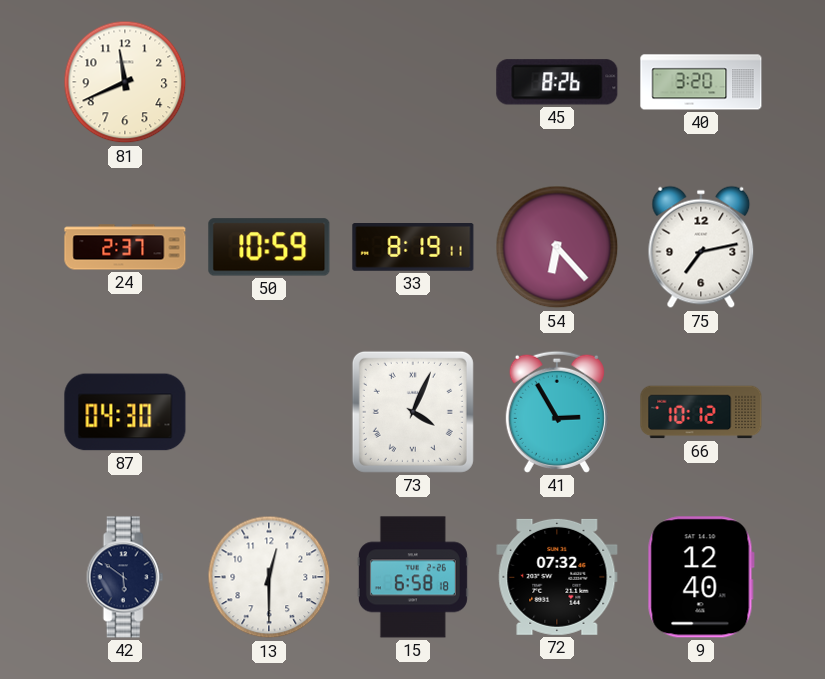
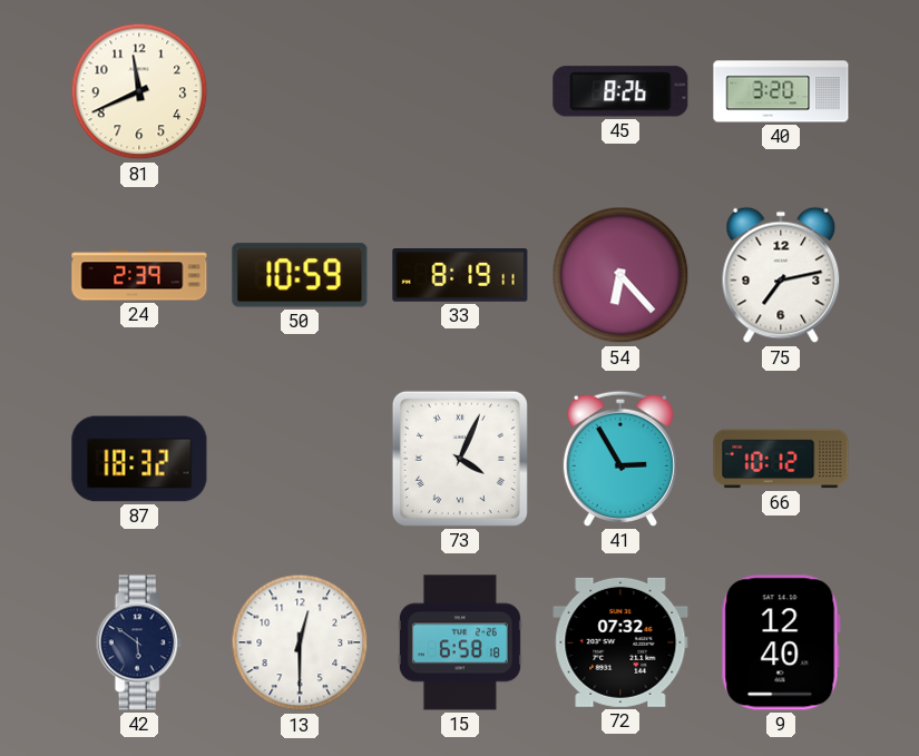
24: 2:37 -> 2:39
87: 04:30 -> 18:32
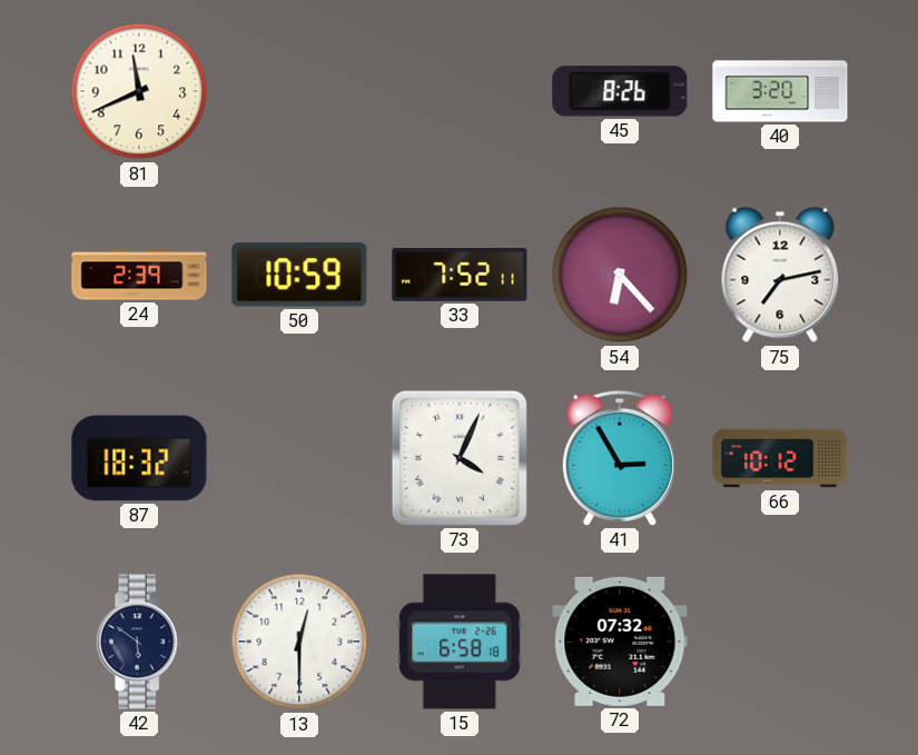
33: 8:19 -> 7:52
9: 12:40 -> none
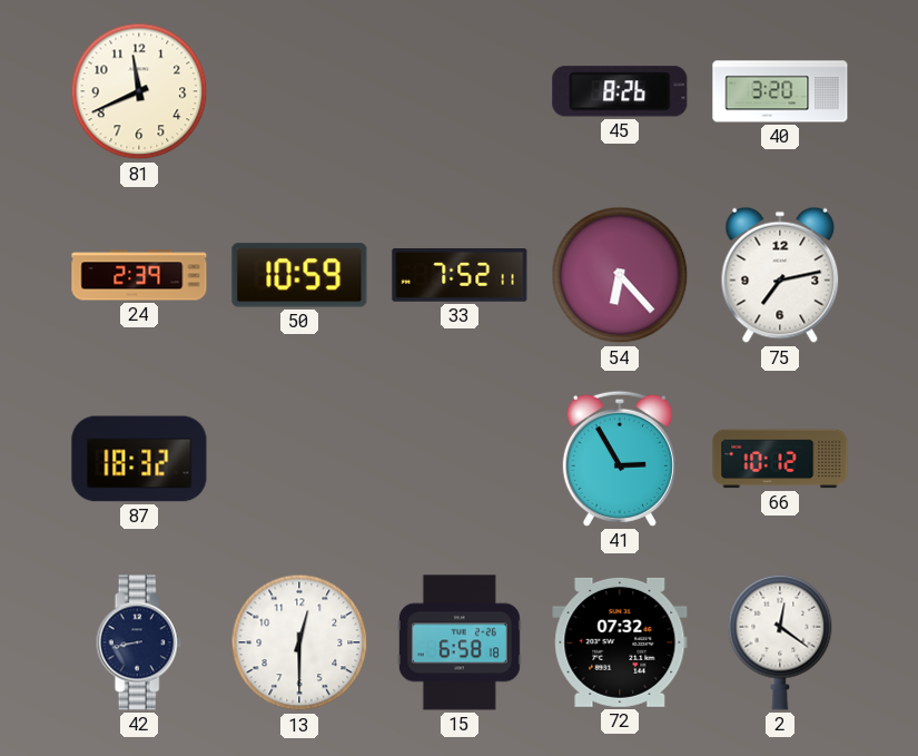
73: 4:04 -> none
42: 5:51 -> 8:43
2: none -> 12:21
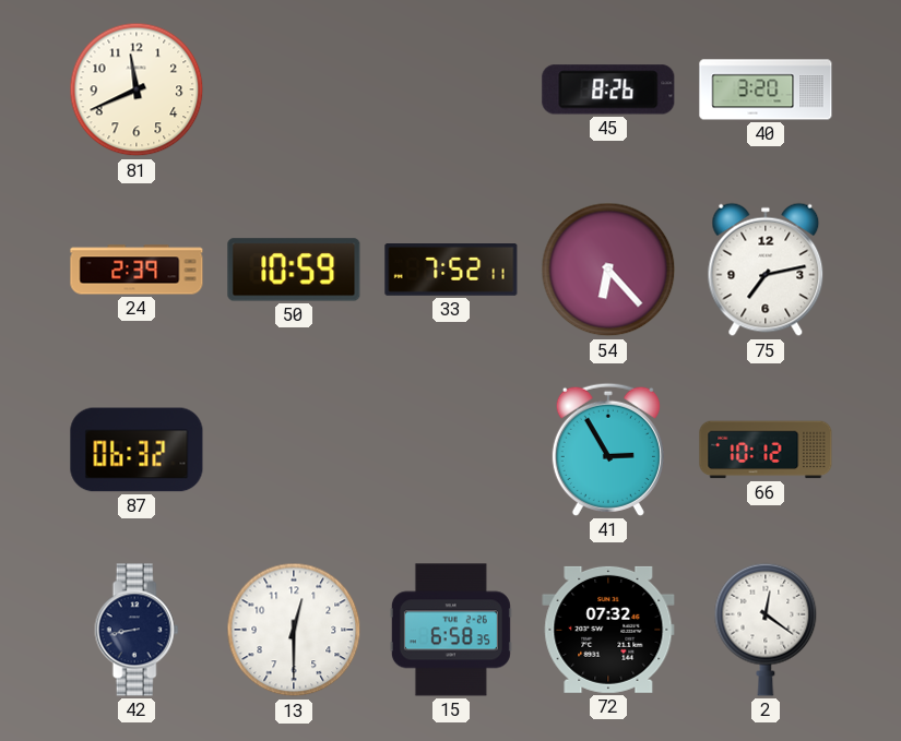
87: 18:32 -> 06:32
15: 6:58:18 -> 6:58:35
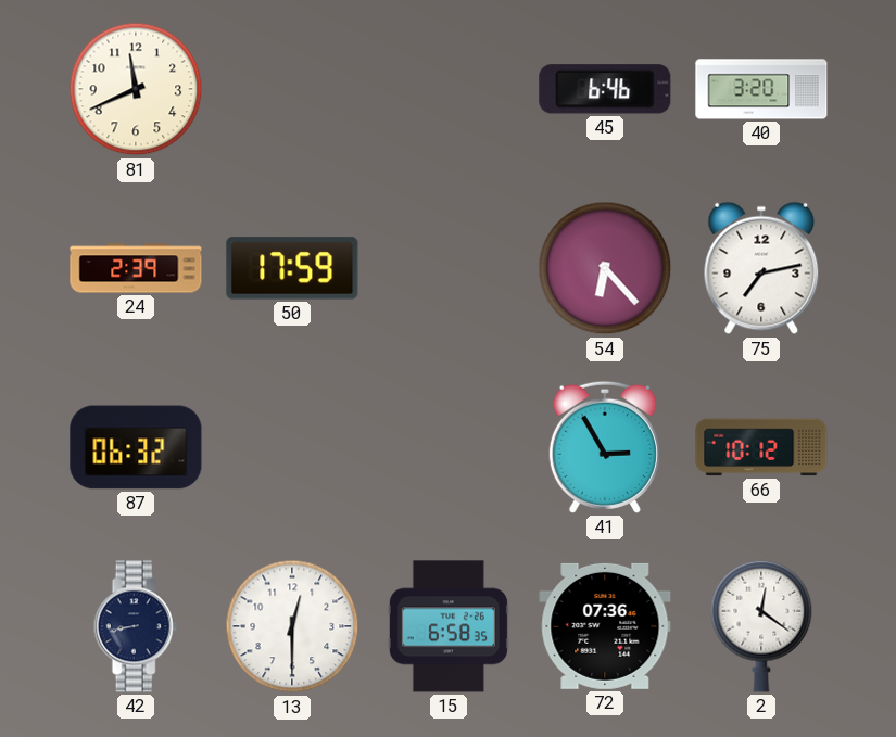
45: 8:26 -> 6:46
50: 10:59 -> 17:59
33: 7:52 -> none
72: 07:32 -> 07:36
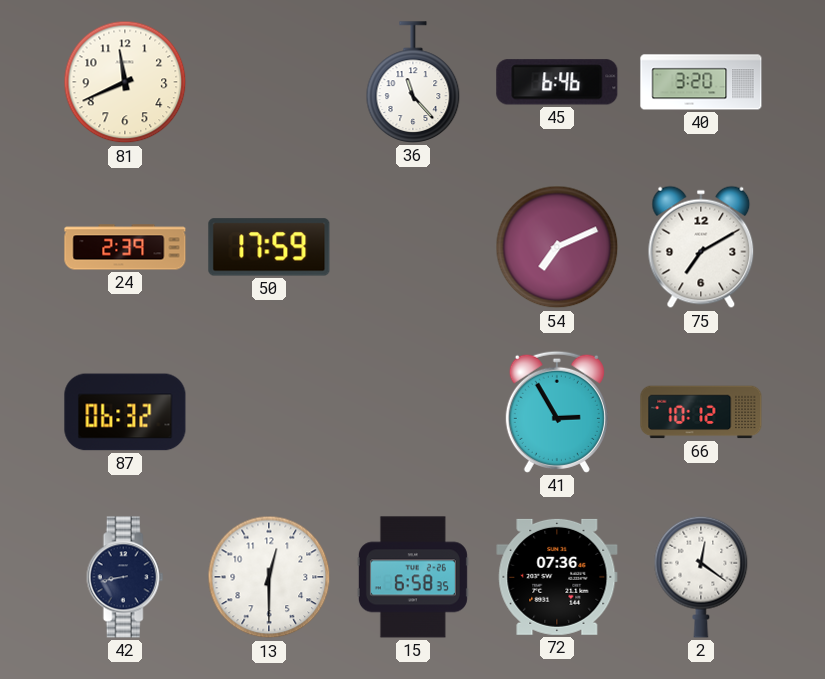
36: none -> 11:23
54: 6:23 -> 7:11
75: 7:13 -> 7:10
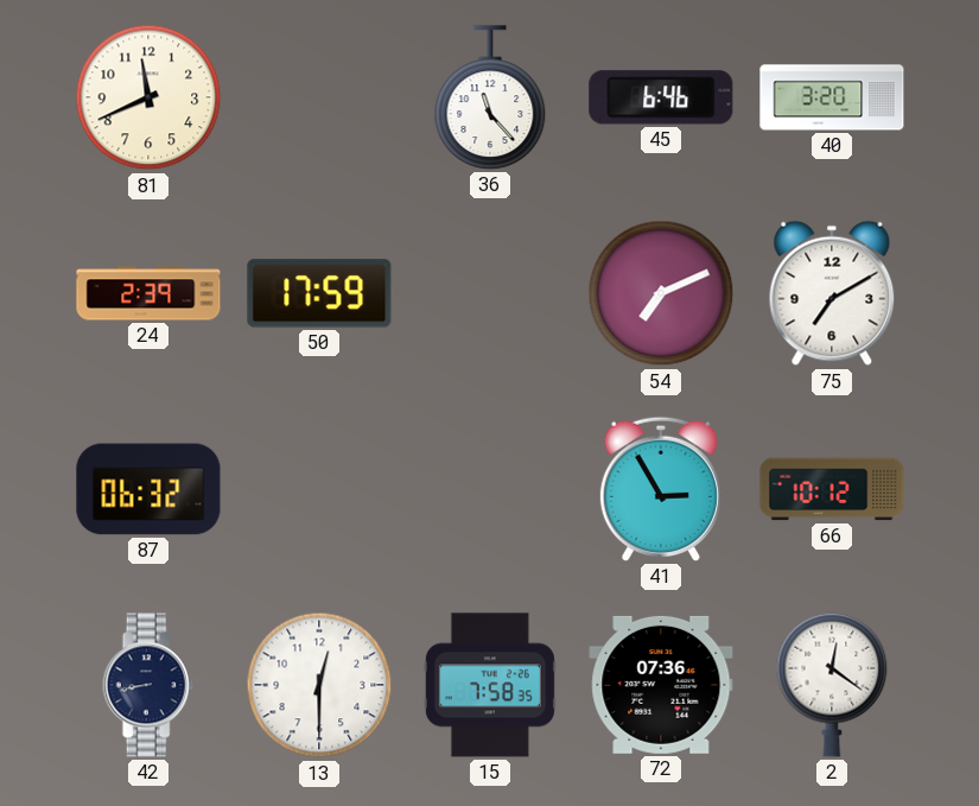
15: 6:58 -> 7:58
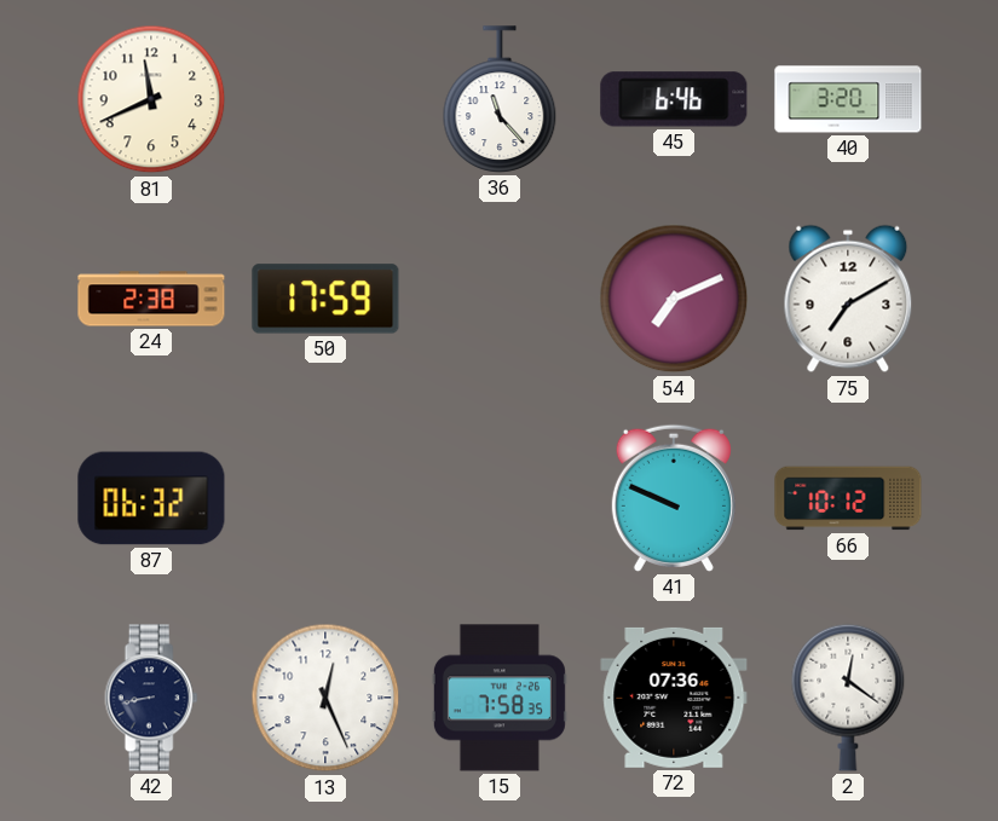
24: 2:39 -> 2:38
41: 2:55 -> 9:49
13: 12:30 -> 12:26
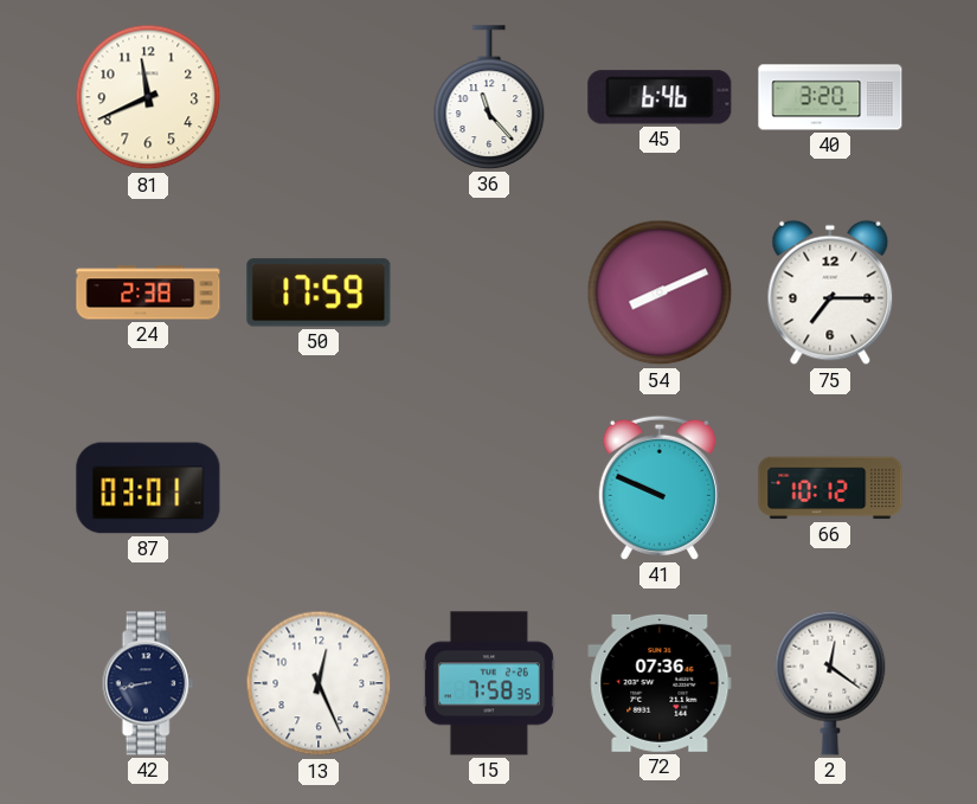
54: 7:11 -> 8:11
75: 7:10 -> 7:15
87: 06:32 -> 03:01
